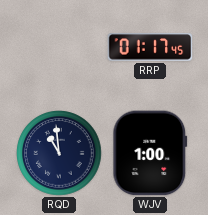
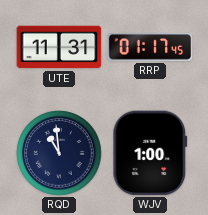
UTE: none -> 11:31
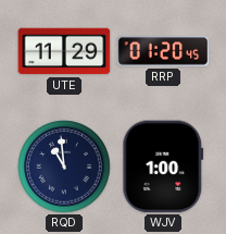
UTE: 11:31 -> 11:29
RRP: 01:17 -> 01:20
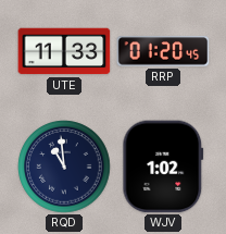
UTE: 11:29 -> 11:33
WJV: 1:00 -> 1:02
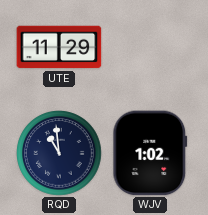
UTE: 11:33 -> 11:29
RRP: 01:20 -> none
